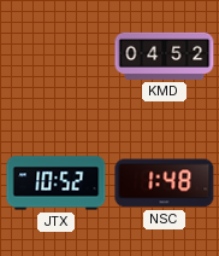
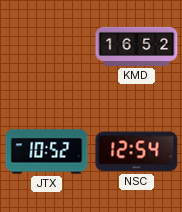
KMD: 04:52 -> 16:52
NSC: 1:48 -> 12:54
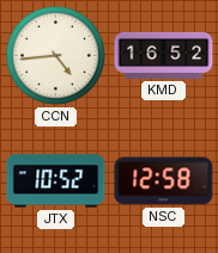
CCN: none -> 4:44
NSC: 12:54 -> 12:58
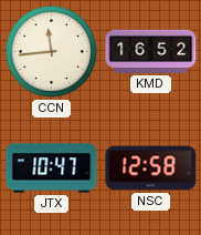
CCN: 4:44 -> 11:44
JTX: 10:52 -> 10:47
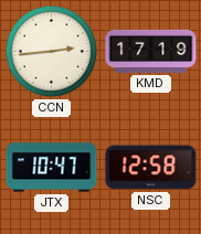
CCN: 11:44 -> 2:44
KMD: 16:52 -> 17:19
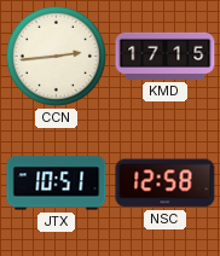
KMD: 17:19 -> 17:15
JTX: 10:47 -> 10:51
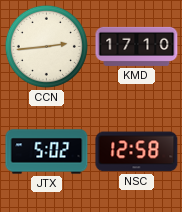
KMD: 17:15 -> 17:10
JTX: 10:51 -> 5:02
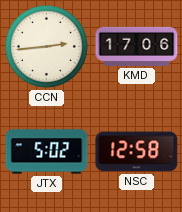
KMD: 17:10 -> 17:06
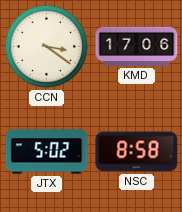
CCN: 2:44 -> 3:21
NSC: 12:58 -> 8:58
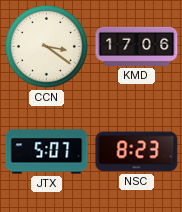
JTX: 5:02 -> 5:07
NSC: 8:58 -> 8:23
